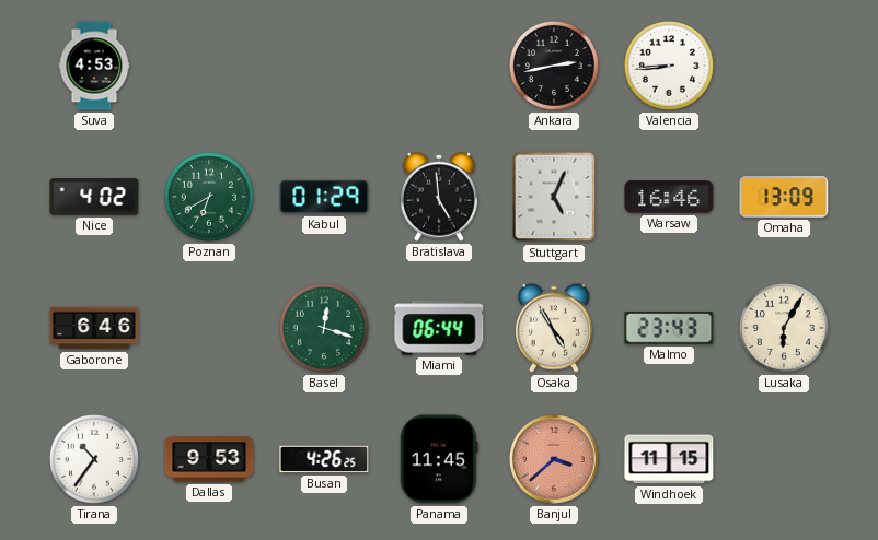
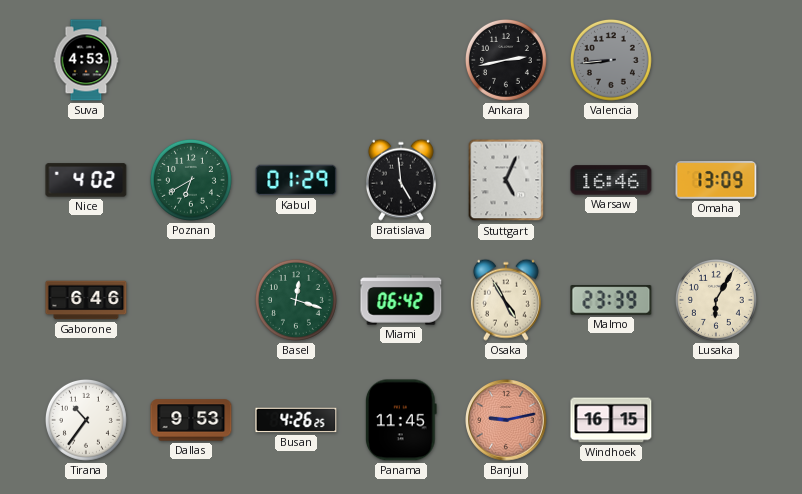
Valencia dial: white -> grey
Miami: 06:44 -> 06:42
Malmo: 23:43 -> 23:39
Banjul: 3:38 -> 9:13
Windhoek: 11:15 -> 16:15
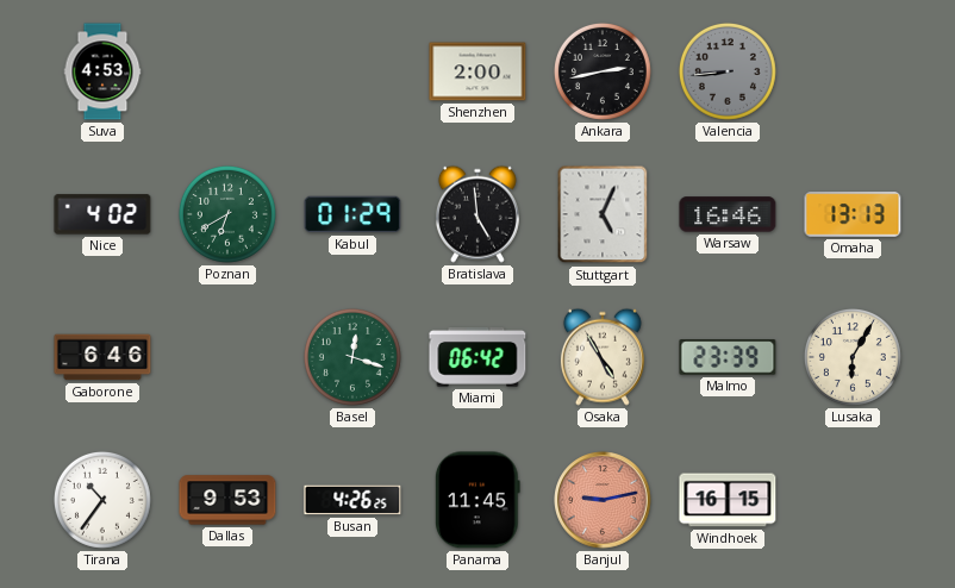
Shenzhen: none -> 2:00
Omaha: 13:09 -> 13:13
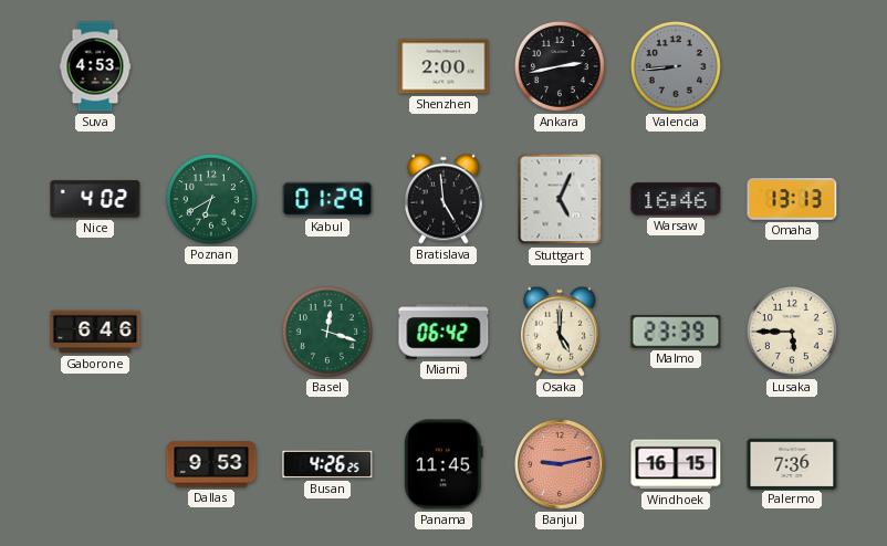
Osaka: 4:55 -> 5:00
Lusaka: 6:05 -> 5:45
Tirana: 10:36 -> none
Palermo: none -> 7:36
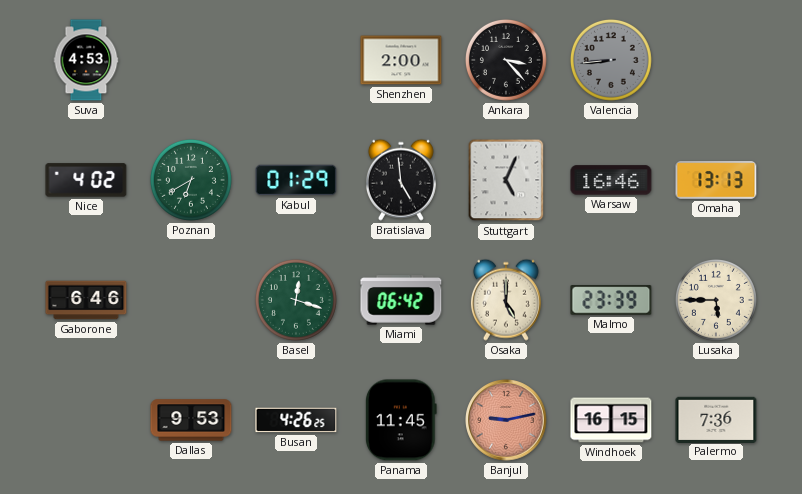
Ankara: 2:43 -> 3:23
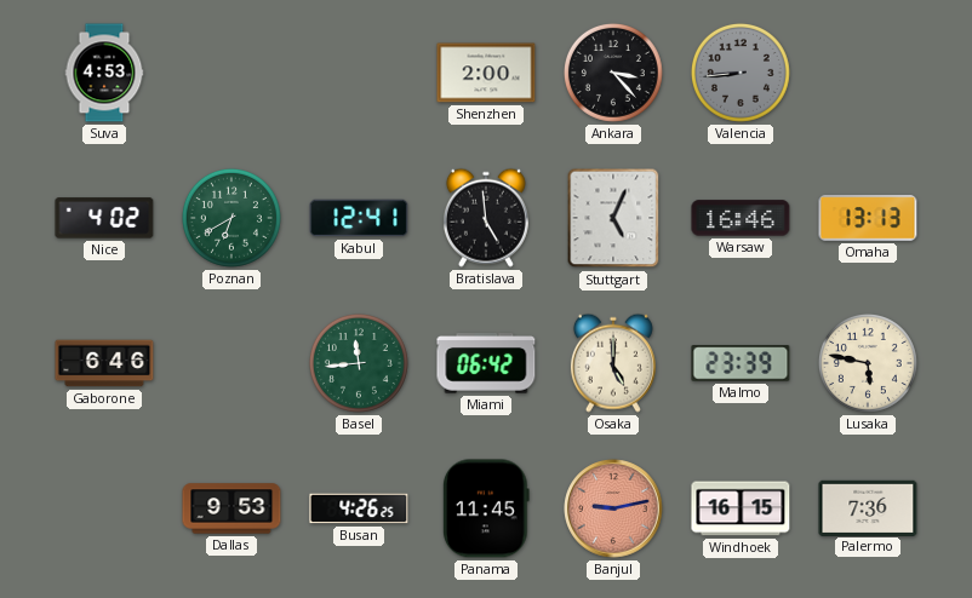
Kabul: 01:29 -> 12:41
Basel: 12:18 -> 11:44
Lusaka: 5:45 -> 5:47
